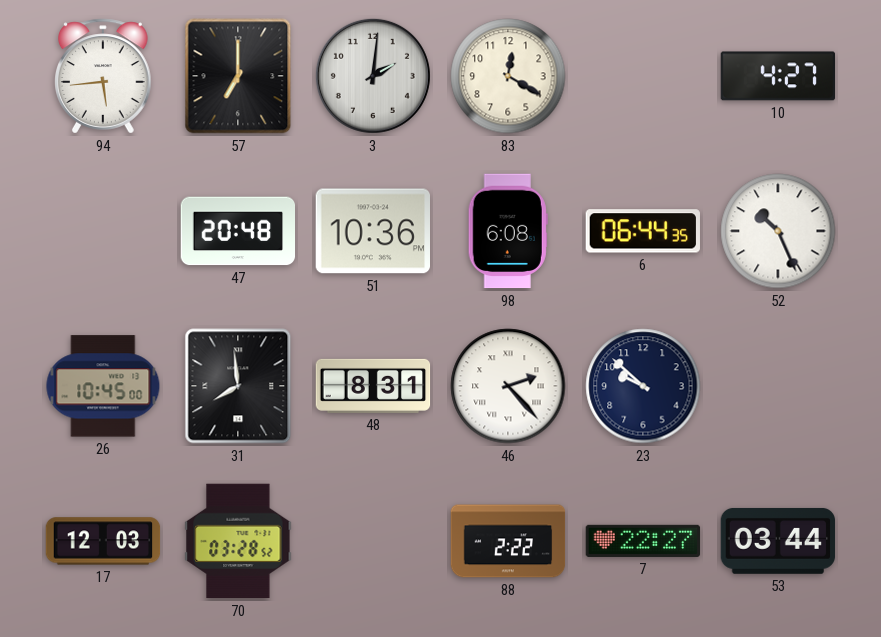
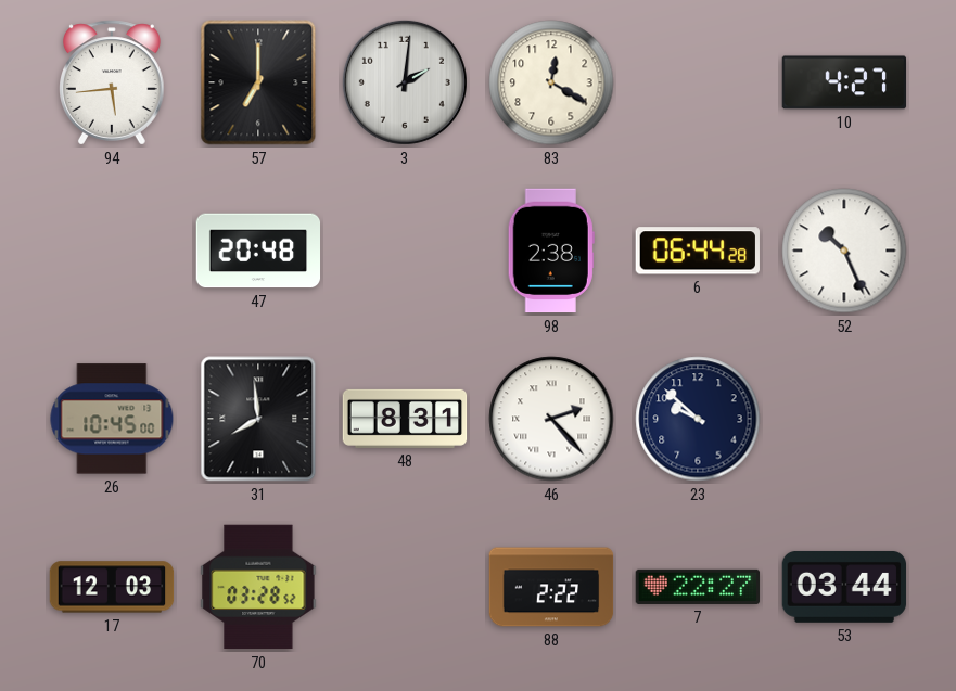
51: 10:36 -> none
98: 6:08 -> 2:38
6: 06:44:35 -> 06:44:28
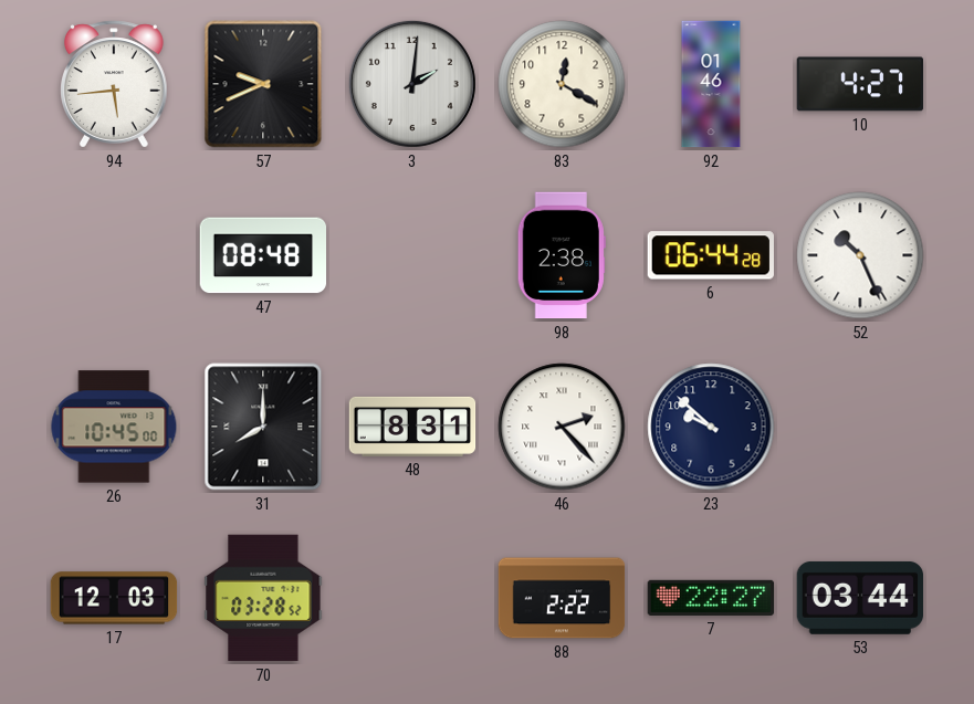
57: 7:00 -> 9:41
92: none -> 01:46
47: 20:48 -> 08:48
31: 7:59 -> 8:00
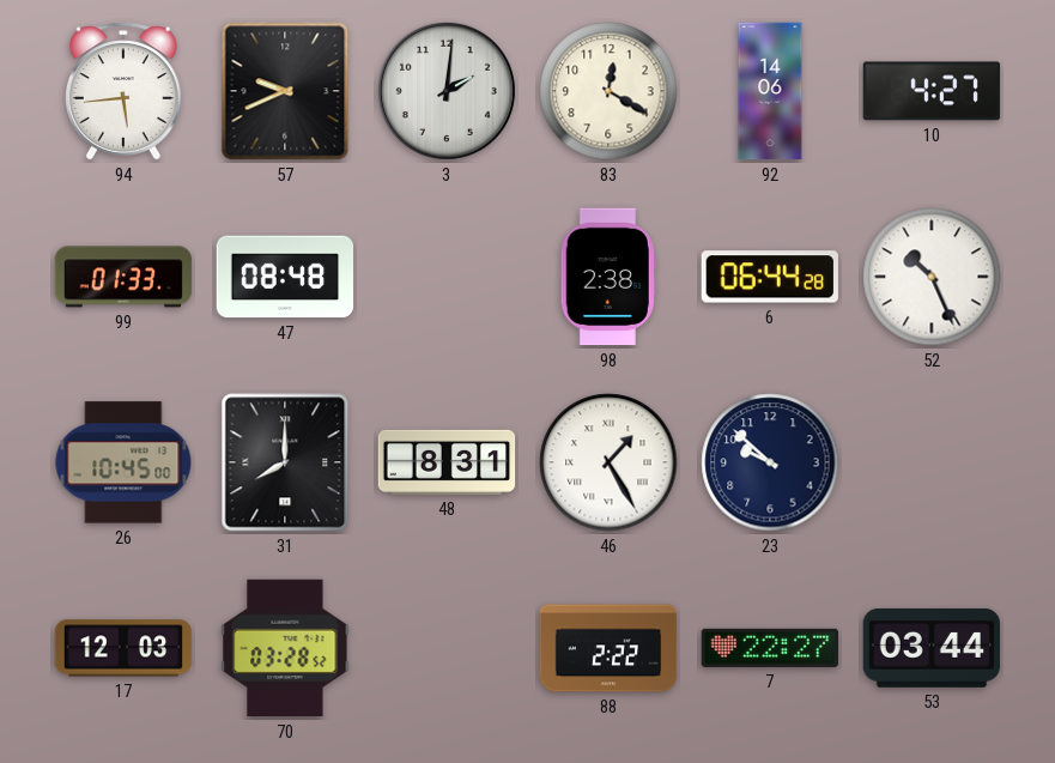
92: 01:46 -> 14:06
99: none -> 01:33
46: 2:23 -> 1:25
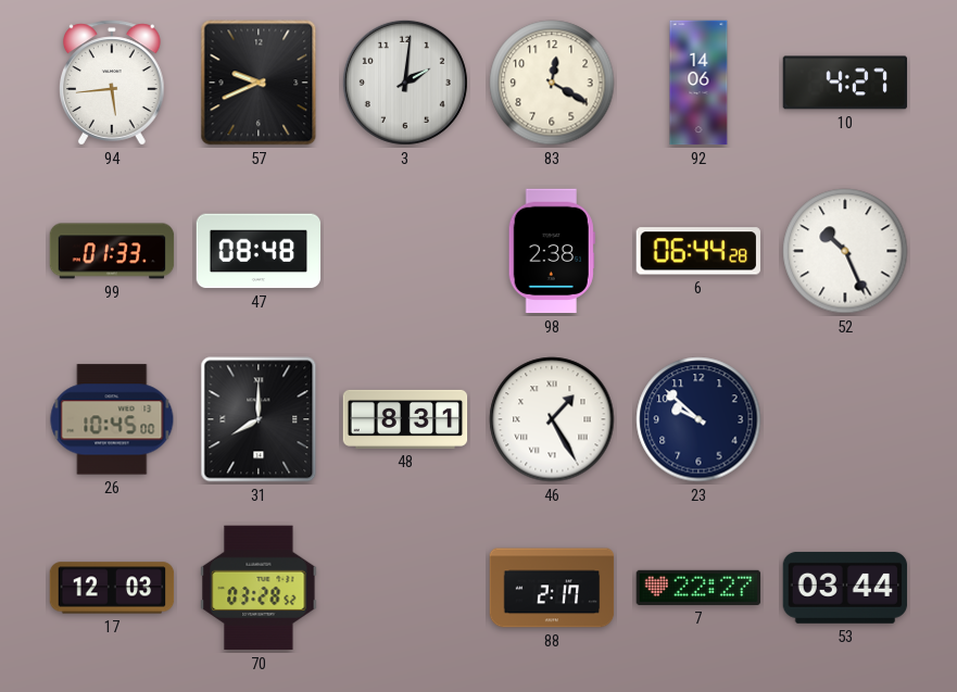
88: 2:22 -> 2:17
